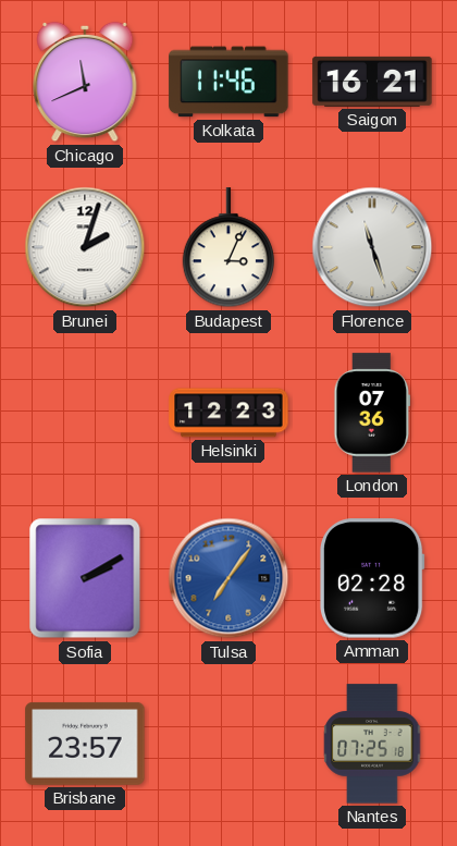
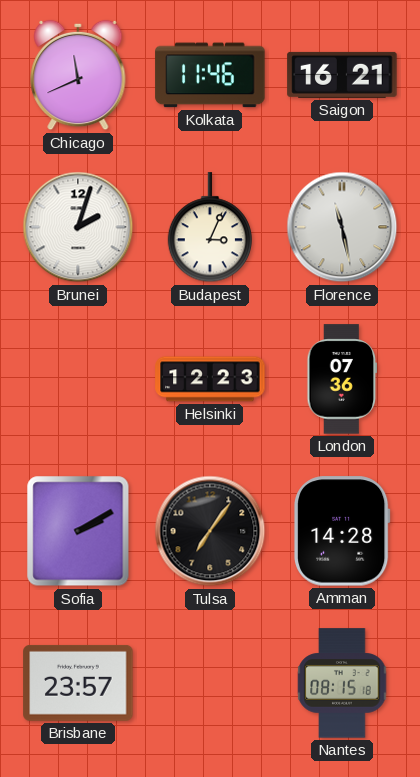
Florence: 11:27 -> 11:28
Tulsa dial: blue -> black
Amman: 02:28 -> 14:28
Nantes: 07:25 -> 08:15
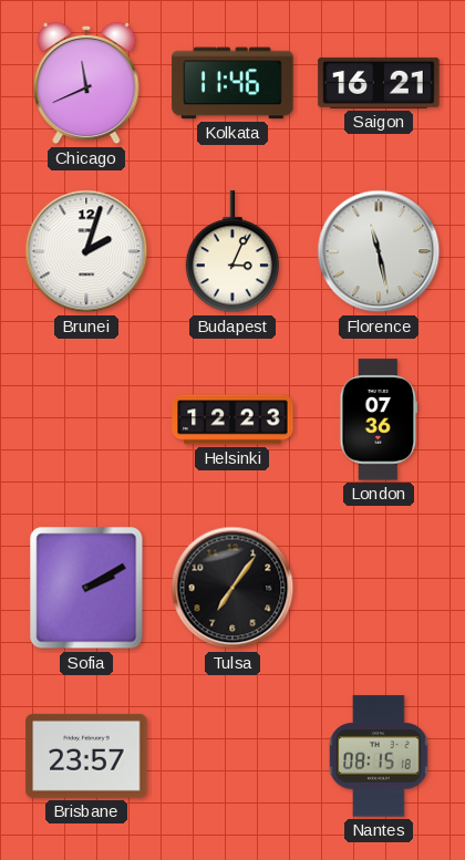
Amman: 14:28 -> none
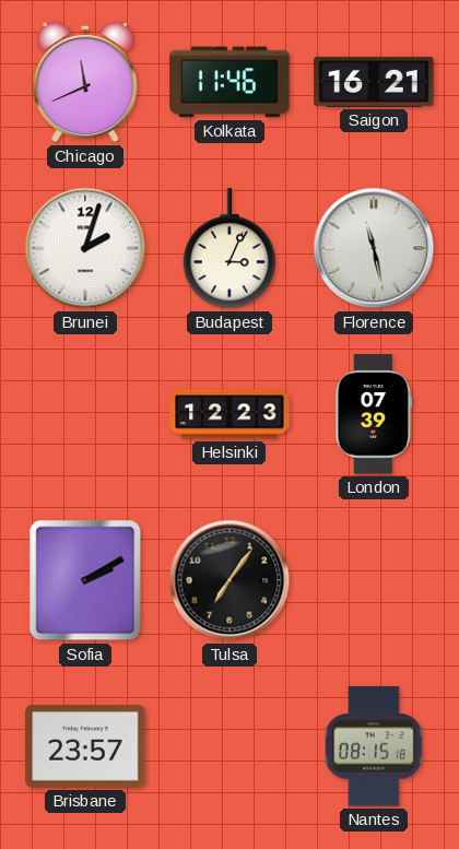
London: 07:36 -> 07:39
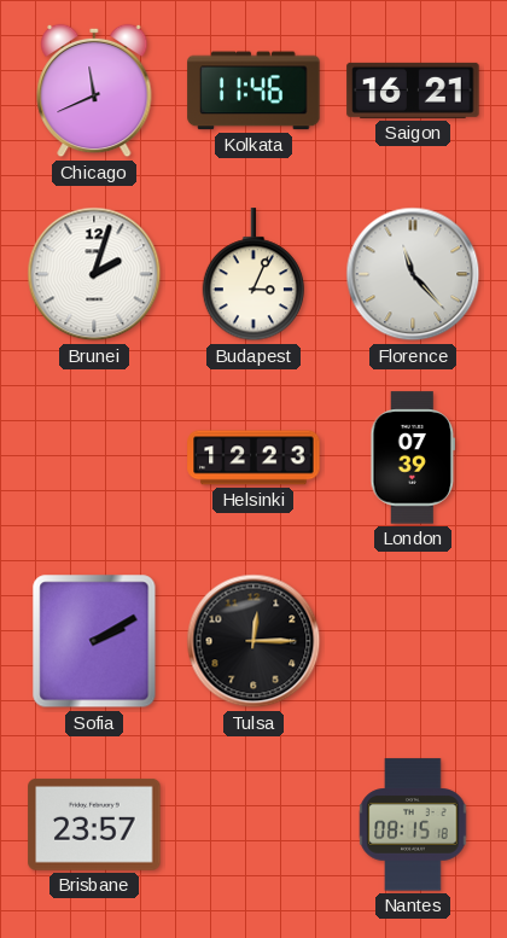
Florence: 11:28 -> 11:23
Tulsa: 7:06 -> 12:15
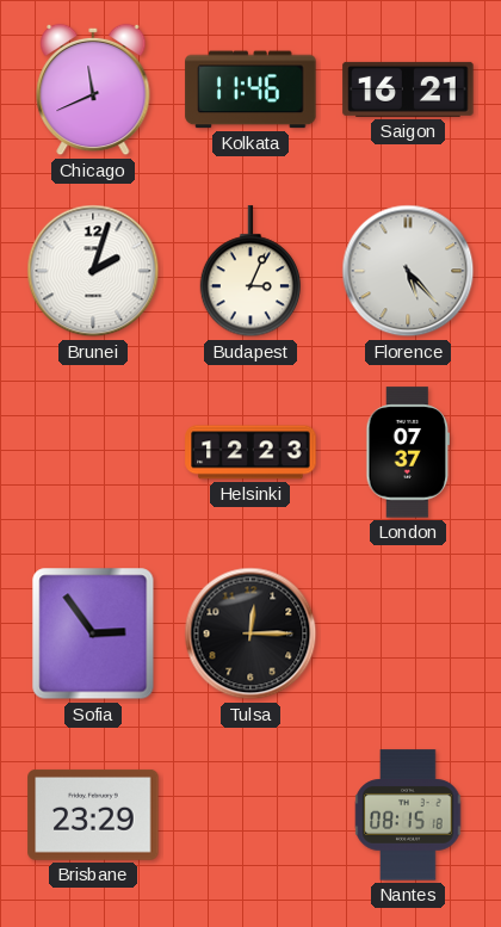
Florence: 11:23 -> 5:23
London: 07:39 -> 07:37
Sofia: 2:10 -> 2:54
Brisbane: 23:57 -> 23:29
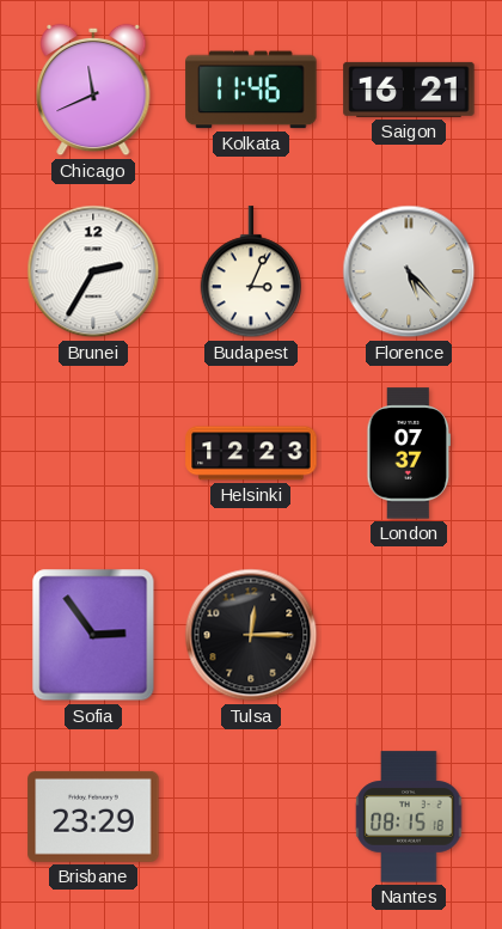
Brunei: 2:03 -> 2:35
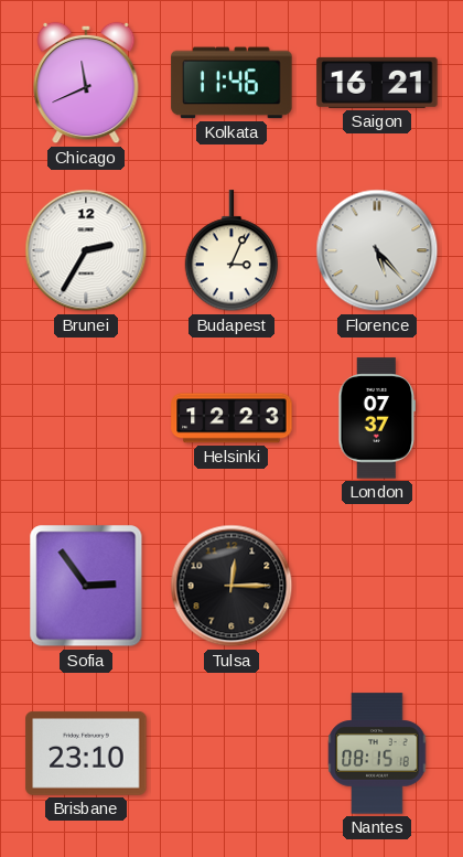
Brisbane: 23:29 -> 23:10
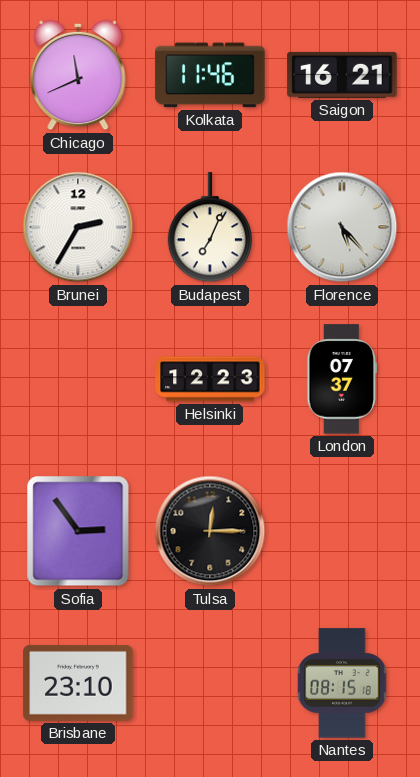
Budapest: 3:04 -> 7:04
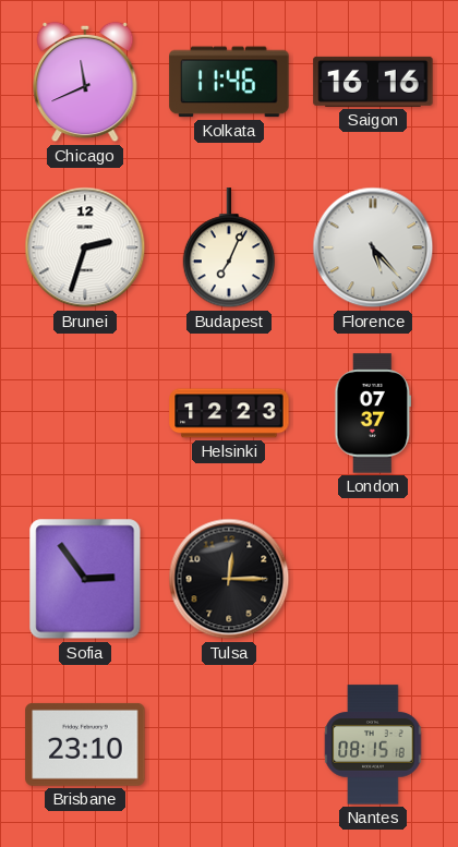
Saigon: 16:21 -> 16:16
Brunei: 2:35 -> 2:33
